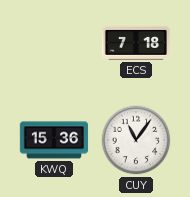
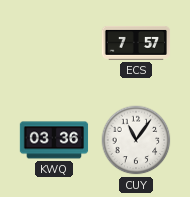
ECS: 7:18 -> 7:57
KWQ: 15:36 -> 03:36
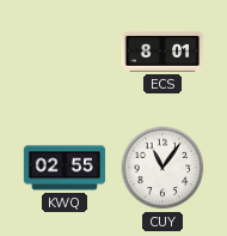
ECS: 7:57 -> 8:01
KWQ: 03:36 -> 02:55
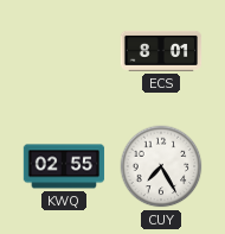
CUY: 11:06 -> 7:25
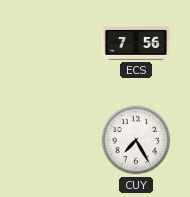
ECS: 8:01 -> 7:56
KWQ: 02:55 -> none
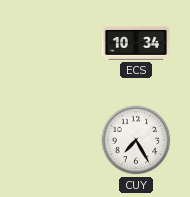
ECS: 7:56 -> 10:34
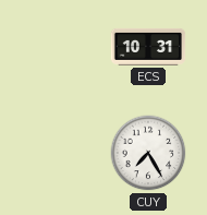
ECS: 10:34 -> 10:31
